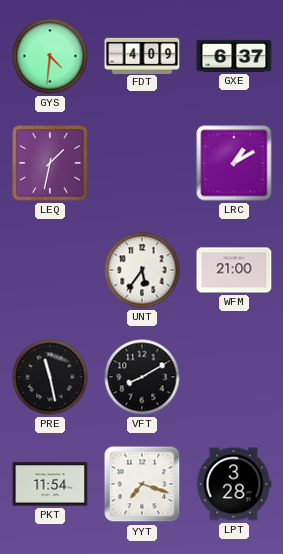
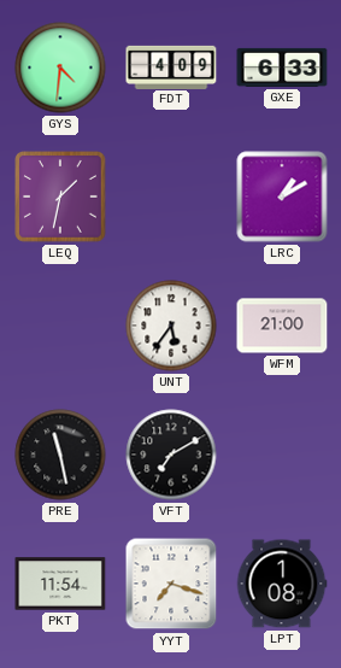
GXE: 6:37 -> 6:33
VFT: 8:10 -> 7:10
LPT: 3:28 -> 1:08
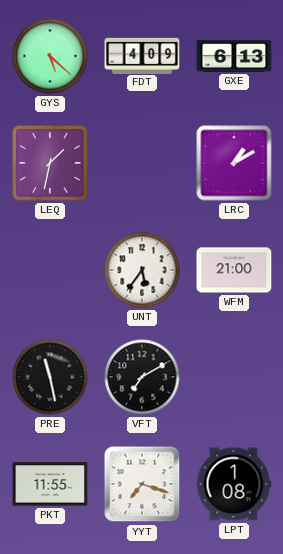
GYS: 4:31 -> 5:22
GXE: 6:33 -> 6:13
PKT: 11:54 -> 11:55
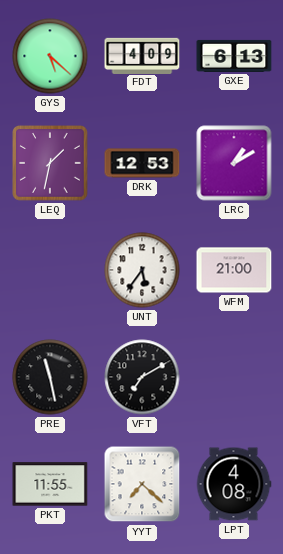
DRK: none -> 12:53
YYT: 7:18 -> 7:22
LPT: 1:08 -> 4:08
